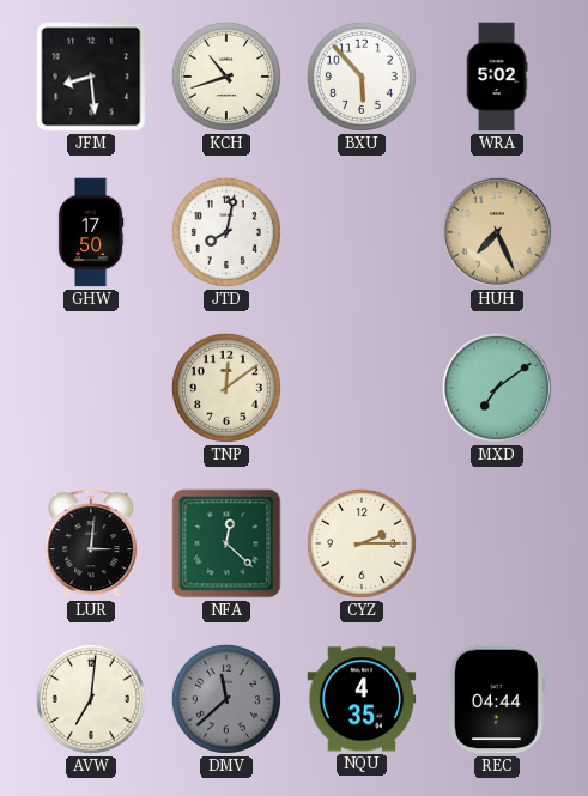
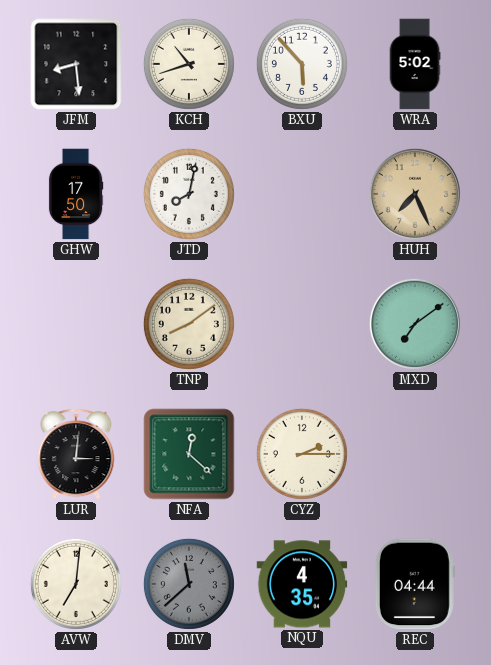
TNP: 12:09 -> 8:09
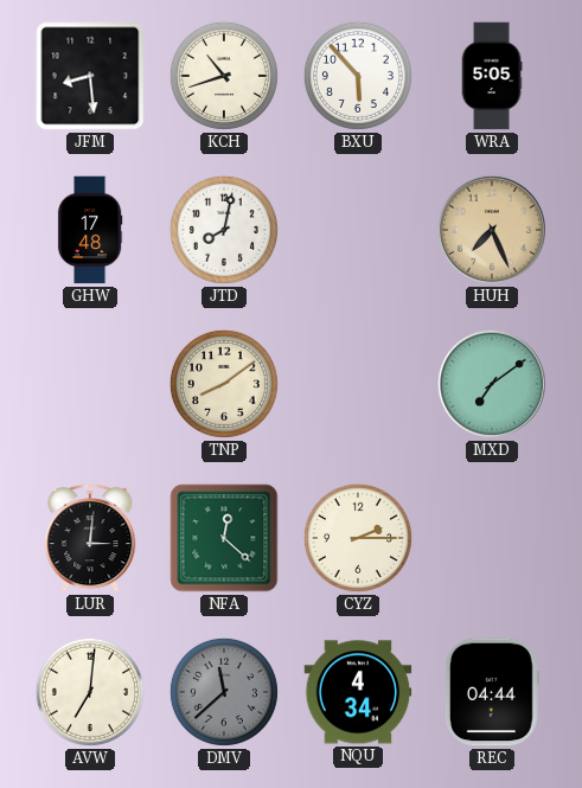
WRA: 5:02 -> 5:05
GHW: 17:50 -> 17:48
NQU: 4:35 -> 4:34
